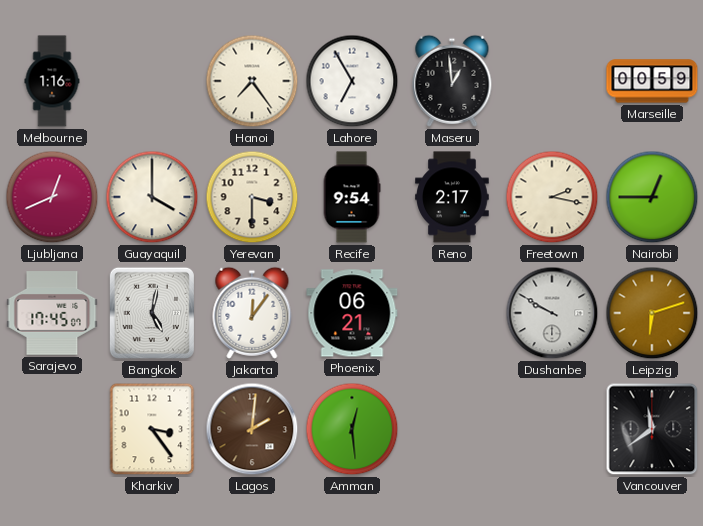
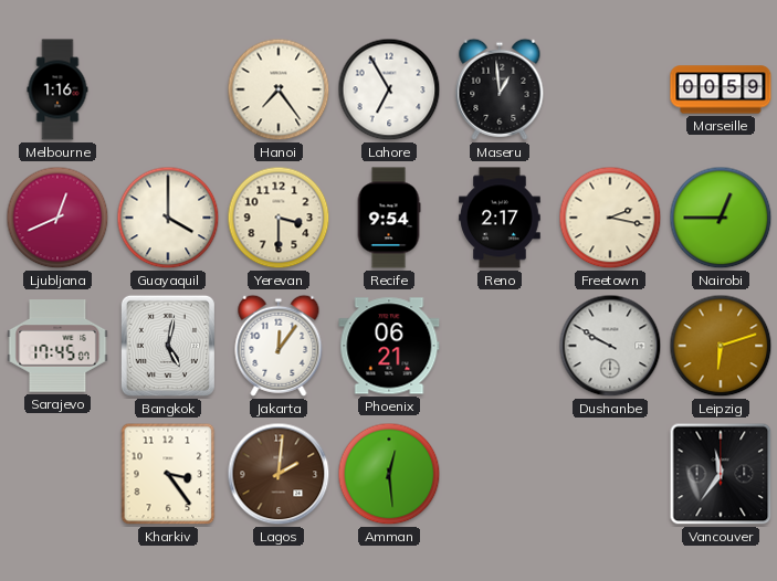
Vancouver: 11:39 -> 11:36
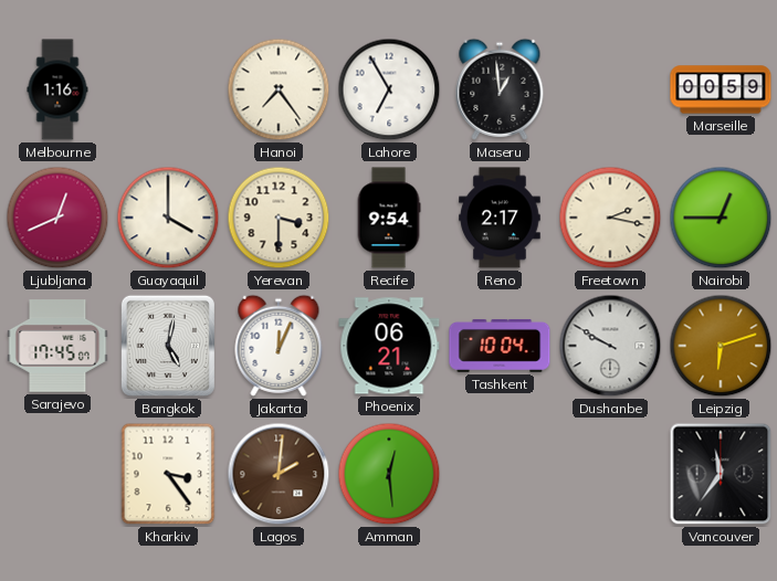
Jakarta: 12:06 -> 12:04
Tashkent: none -> 10:04
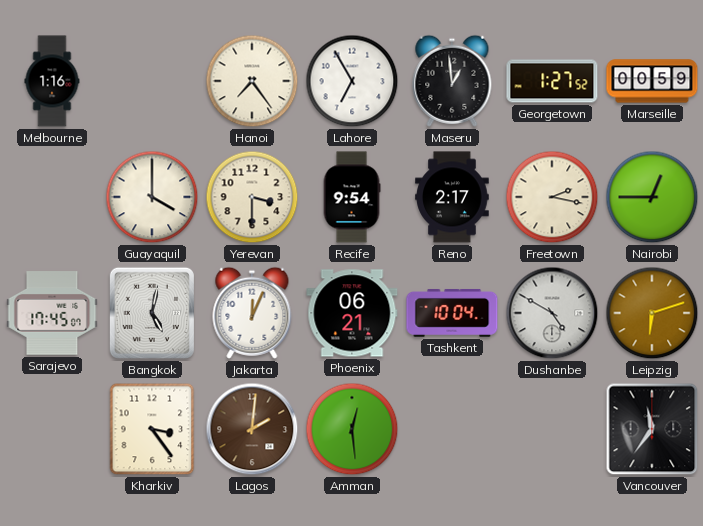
Georgetown: none -> 1:27
Ljubljana: 12:41 -> none
Dushanbe: 9:50 -> 4:50
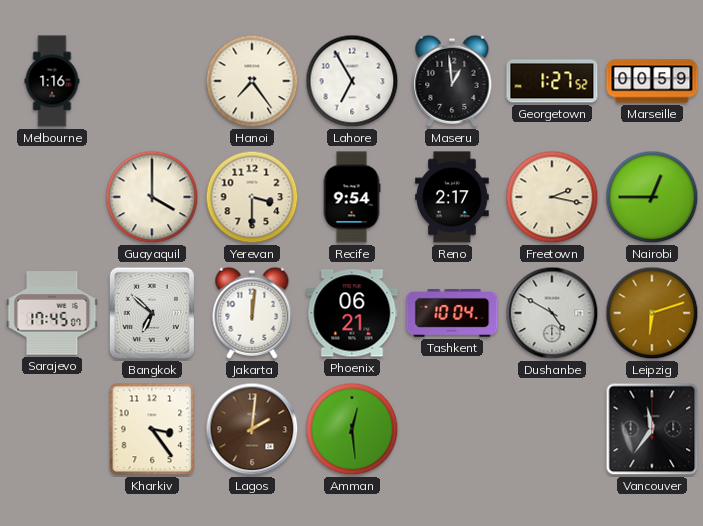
Bangkok: 5:02 -> 6:52
Jakarta: 12:04 -> 12:01
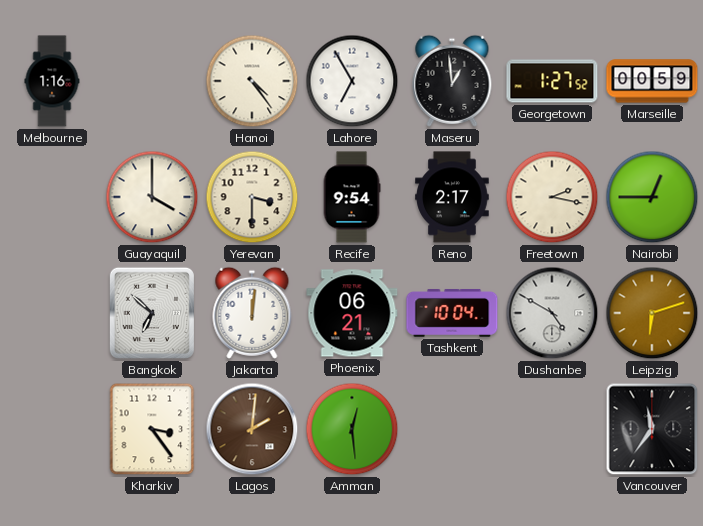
Hanoi: 7:24 -> 4:24
Sarajevo: 17:45 -> none
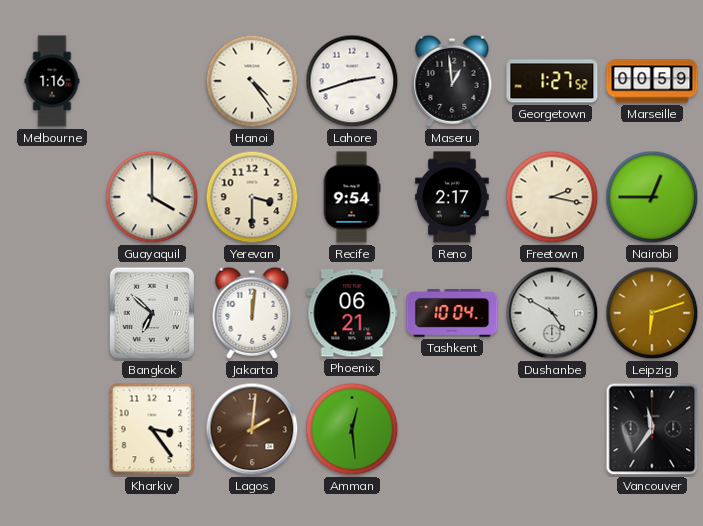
Lahore: 6:55 -> 2:42
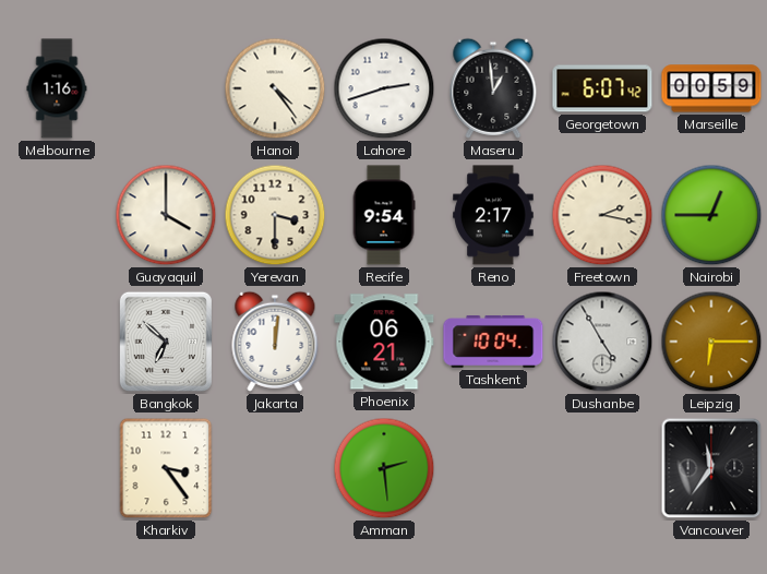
Georgetown: 1:27 -> 6:07
Dushanbe: 4:50 -> 4:55
Leipzig: 6:12 -> 6:15
Lagos: 2:01 -> none
Amman: 12:29 -> 2:29
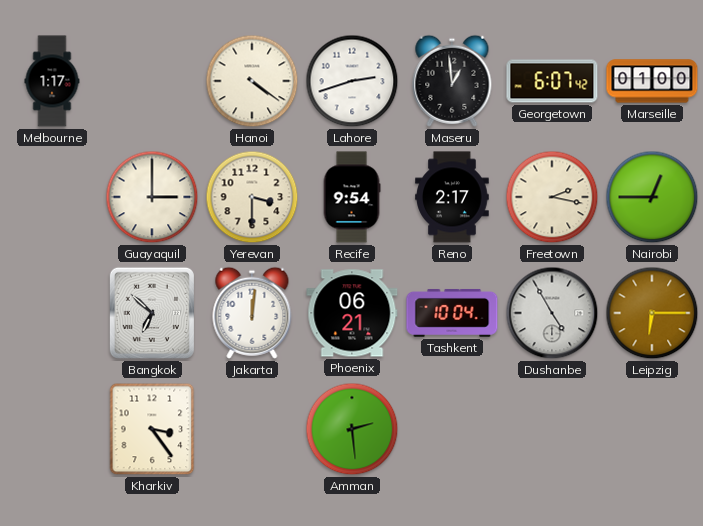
Melbourne: 1:16 -> 1:17
Hanoi: 4:24 -> 4:21
Marseille: 00:59 -> 01:00
Guayaquil: 4:00 -> 3:00
Vancouver: 11:36 -> none
